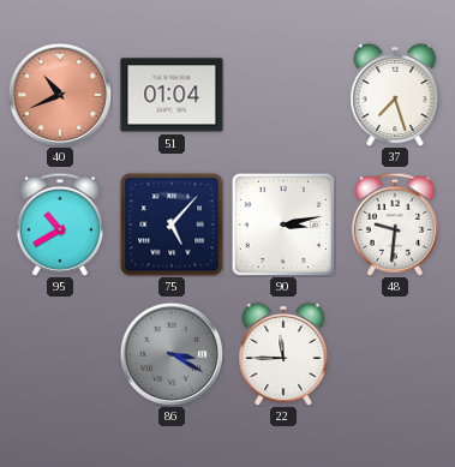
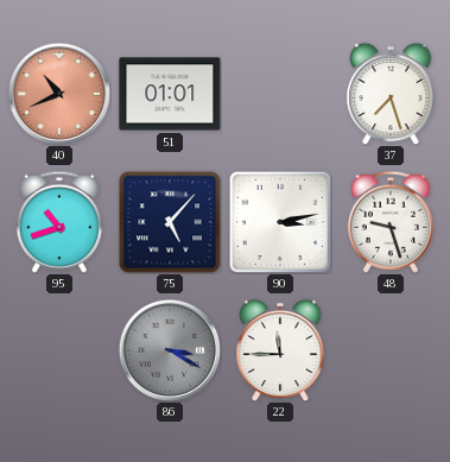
51: 01:04 -> 01:01
95: 10:40 -> 10:42
48: 9:31 -> 9:27
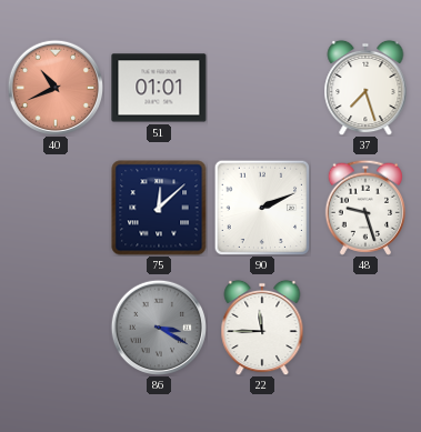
95: 10:42 -> none
75: 5:07 -> 12:08
90: 3:13 -> 2:11
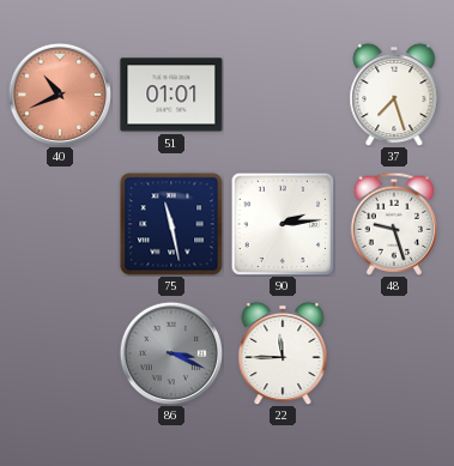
75: 12:08 -> 11:28
90: 2:11 -> 2:14
86: 3:20 -> 3:19
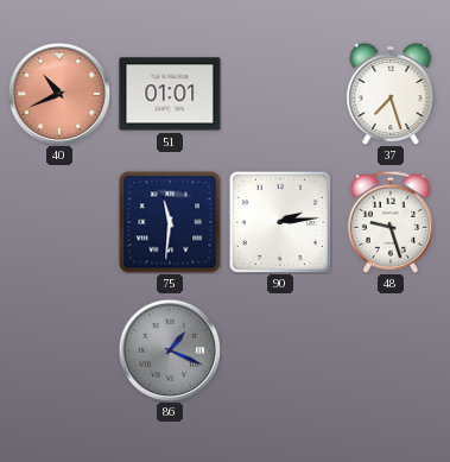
75: 11:28 -> 11:31
86: 3:19 -> 1:19
22: 11:45 -> none
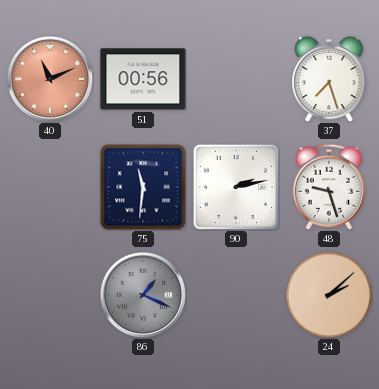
40: 10:41 -> 11:11
51: 01:01 -> 00:56
90: 2:14 -> 2:13
24: none -> 2:08
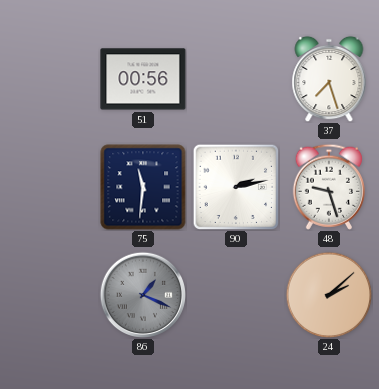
40: 11:11 -> none
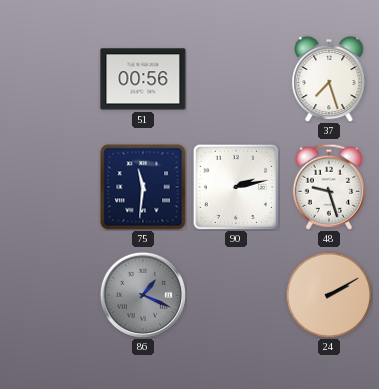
24: 2:08 -> 2:10
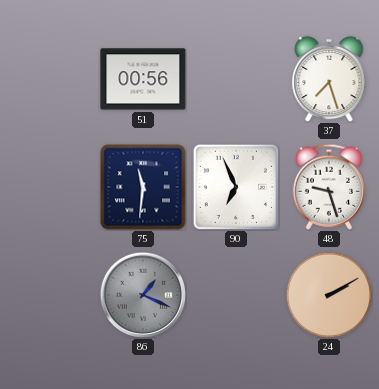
90: 2:13 -> 6:56
